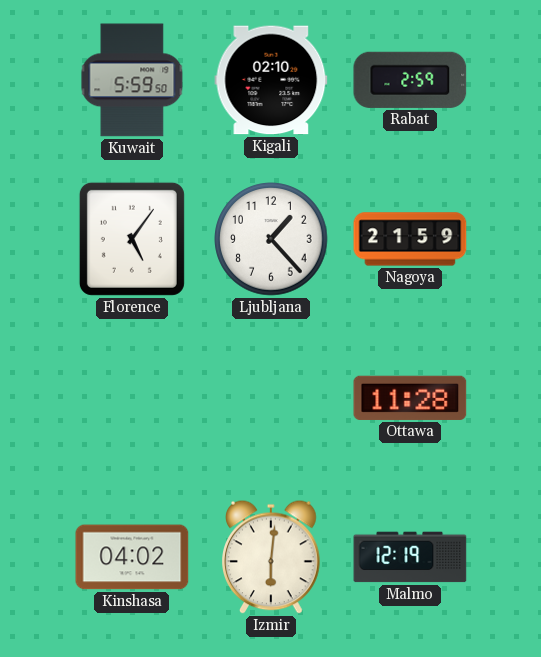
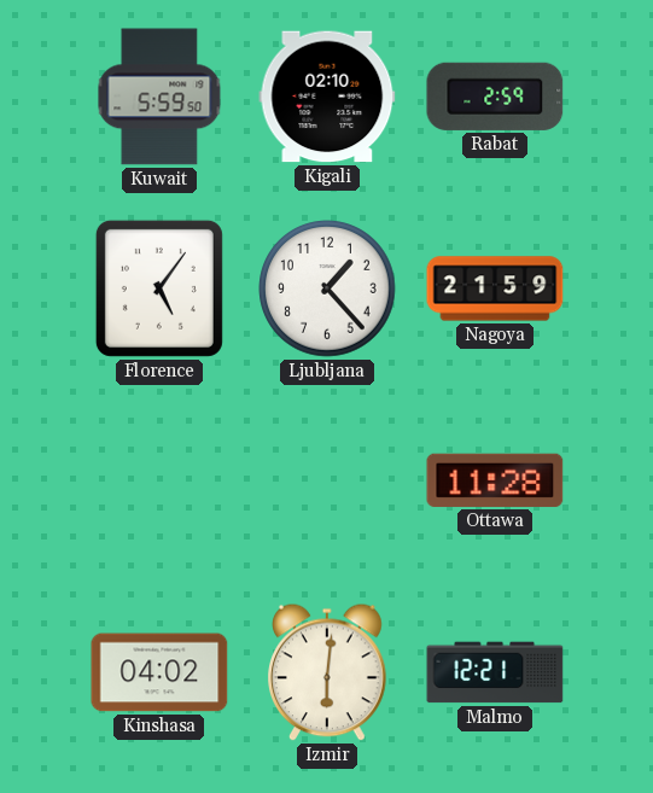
Malmo: 12:19 -> 12:21
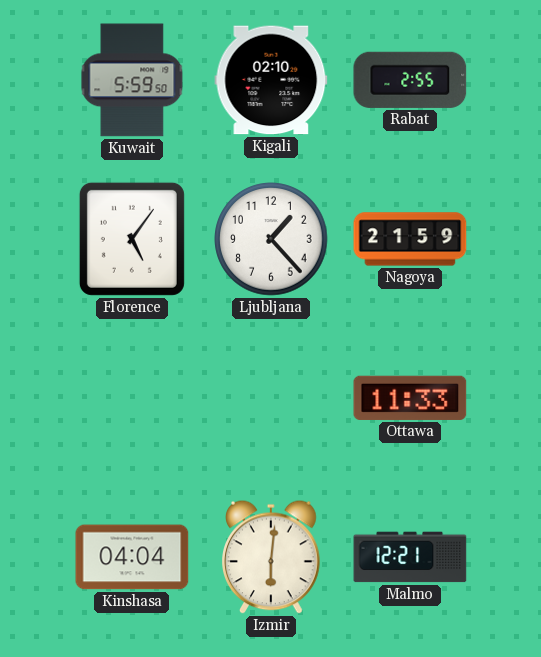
Rabat: 2:59 -> 2:55
Ottawa: 11:28 -> 11:33
Kinshasa: 04:02 -> 04:04
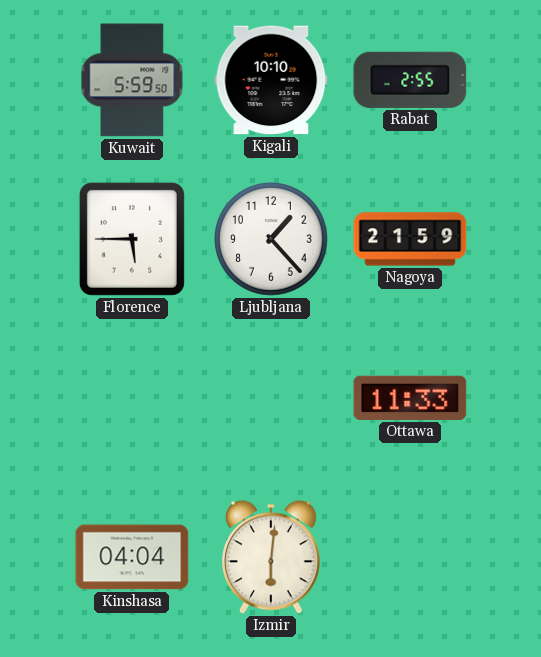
Kigali: 02:10 -> 10:10
Florence: 5:06 -> 5:45
Malmo: 12:21 -> none
